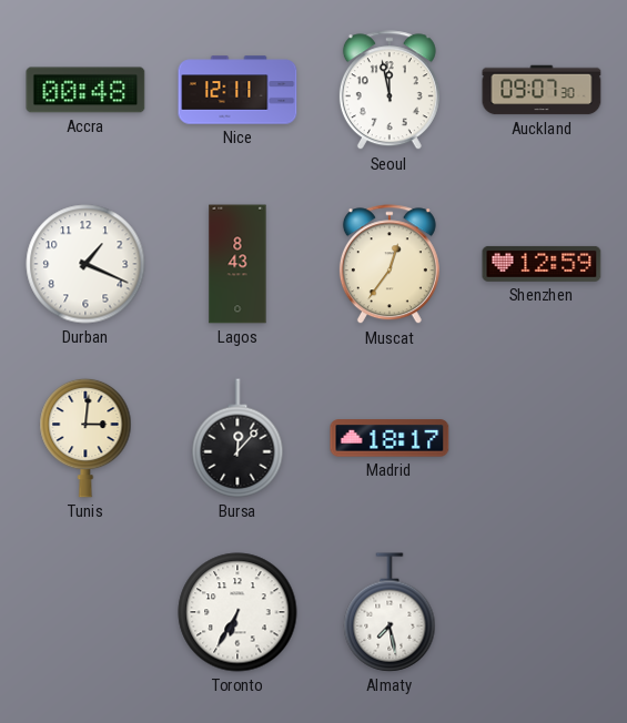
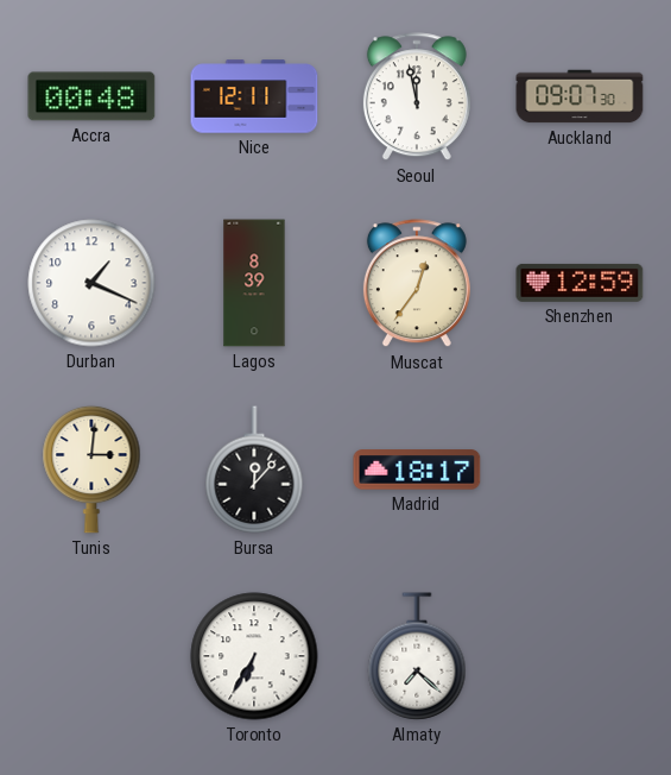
Lagos: 8:43 -> 8:39
Almaty: 7:28 -> 7:22
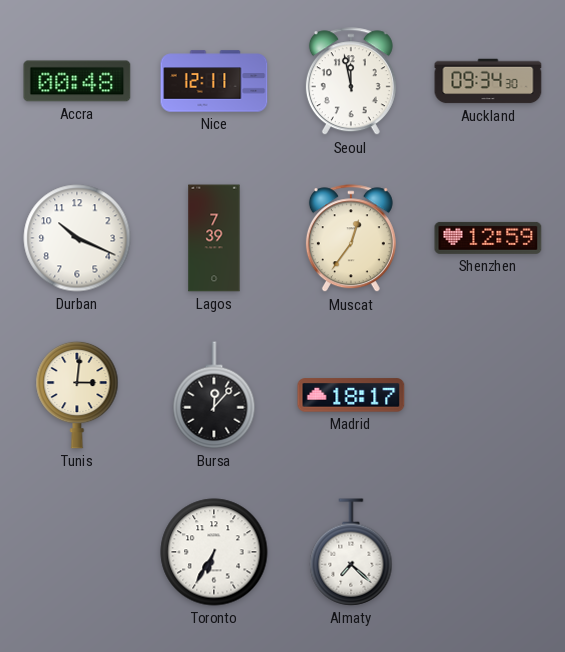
Auckland: 09:07 -> 09:34
Durban: 1:19 -> 10:19
Lagos: 8:39 -> 7:39
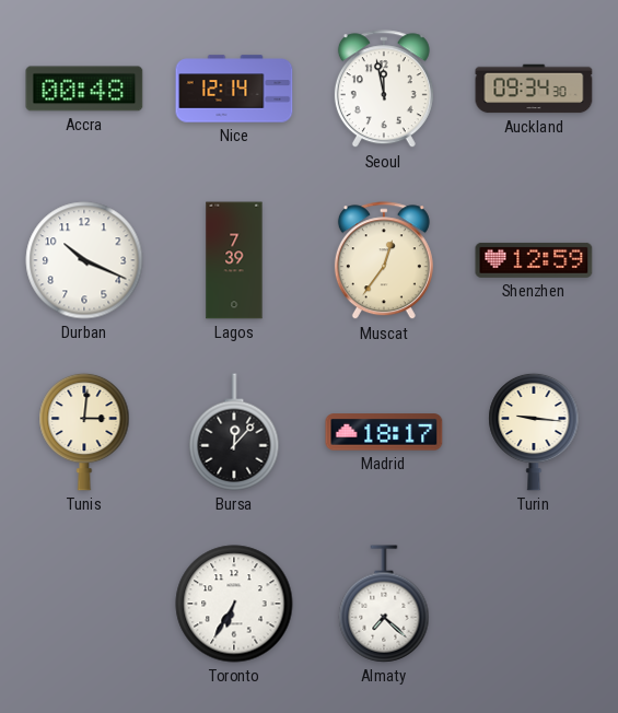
Nice: 12:11 -> 12:14
Turin: none -> 9:16
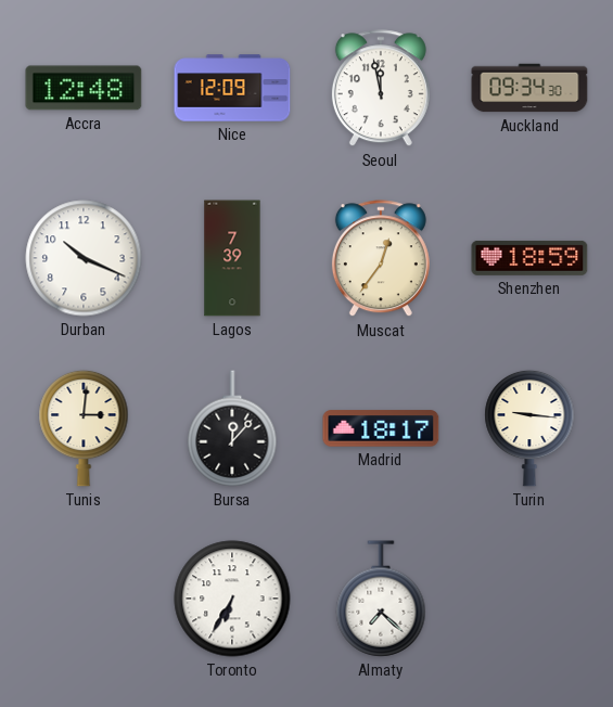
Accra: 00:48 -> 12:48
Nice: 12:14 -> 12:09
Shenzhen: 12:59 -> 18:59
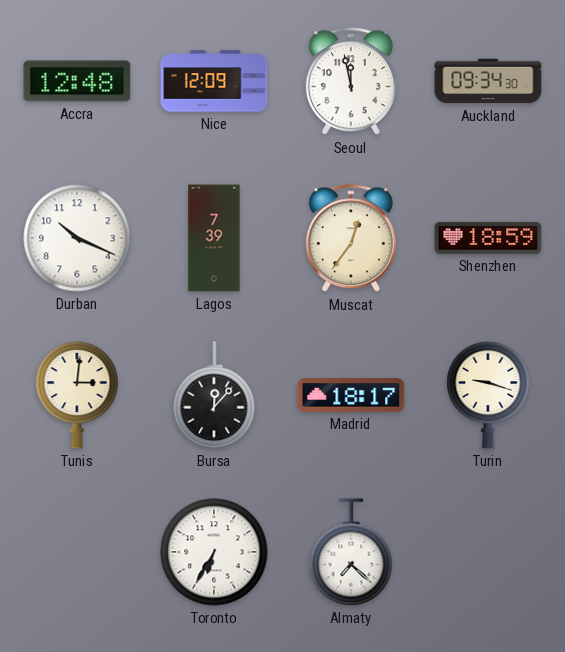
Turin: 9:16 -> 9:18
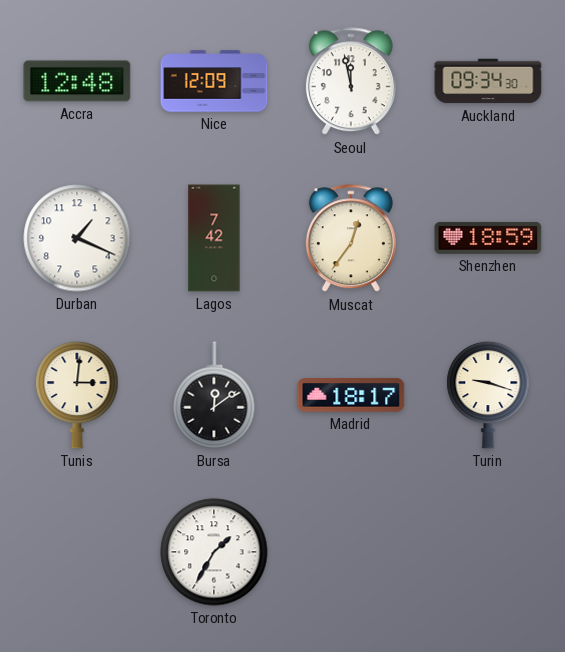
Durban: 10:19 -> 1:19
Lagos: 7:39 -> 7:42
Bursa: 12:07 -> 12:09
Toronto: 6:35 -> 1:35
Almaty: 7:22 -> none
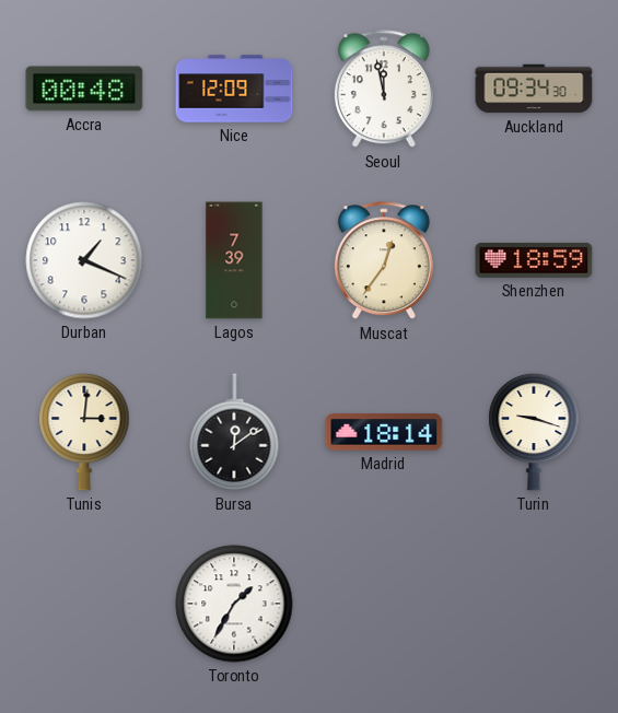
Accra: 12:48 -> 00:48
Lagos: 7:42 -> 7:39
Madrid: 18:17 -> 18:14
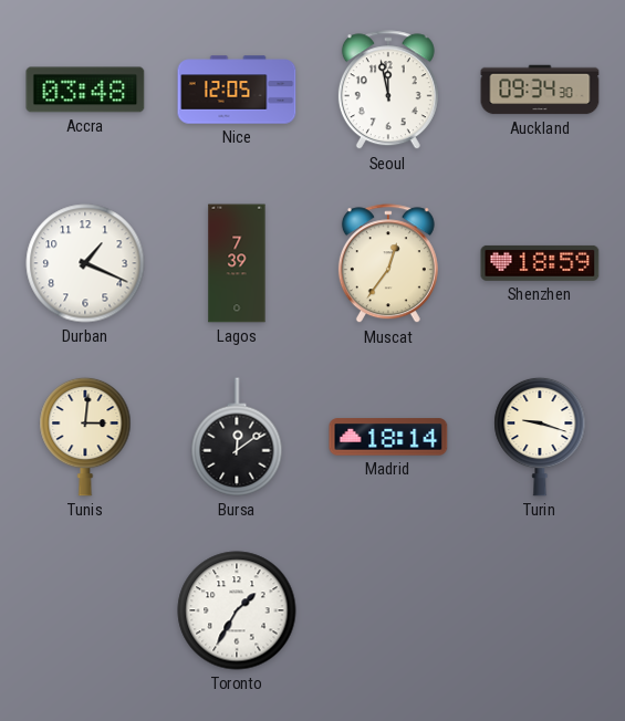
Accra: 00:48 -> 03:48
Nice: 12:09 -> 12:05
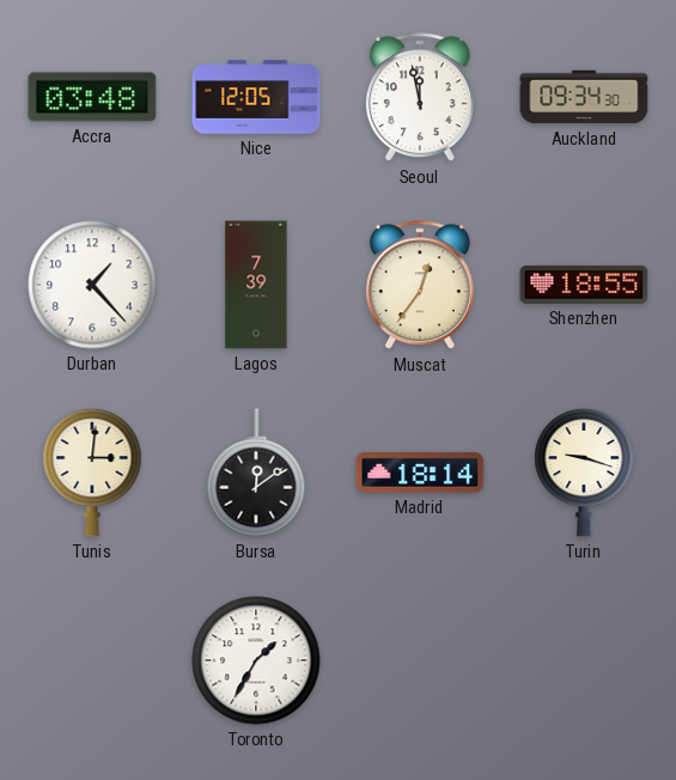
Durban: 1:19 -> 1:23
Shenzhen: 18:59 -> 18:55
